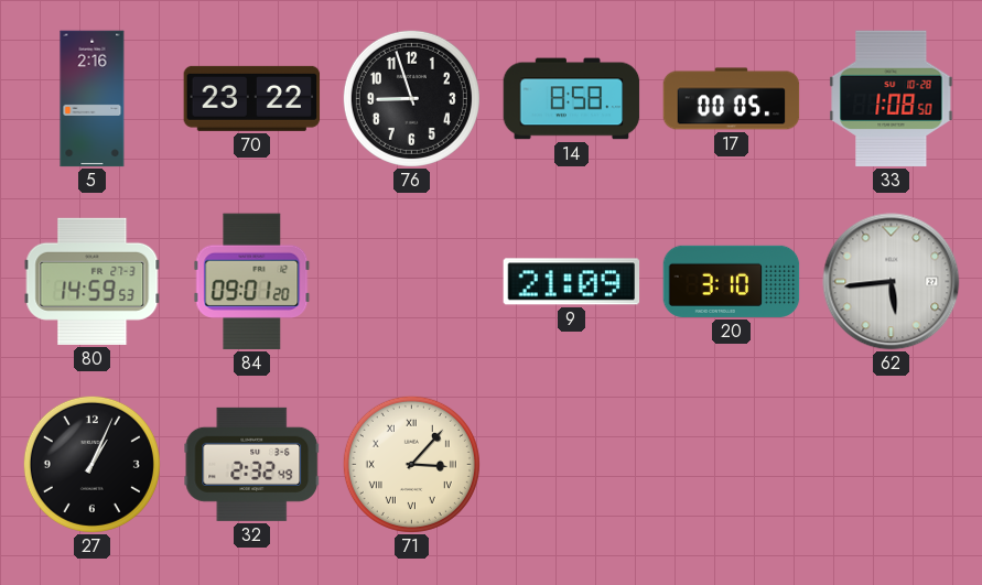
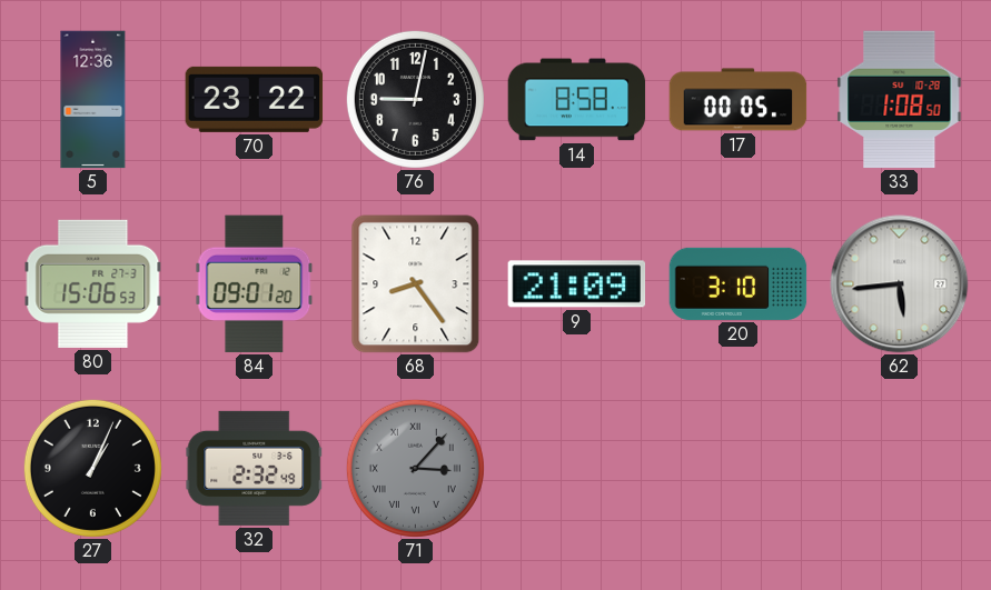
5: 2:16 -> 12:36
76: 8:57 -> 9:02
80: 14:59 -> 15:06
68: none -> 8:24
71 dial: cream -> grey
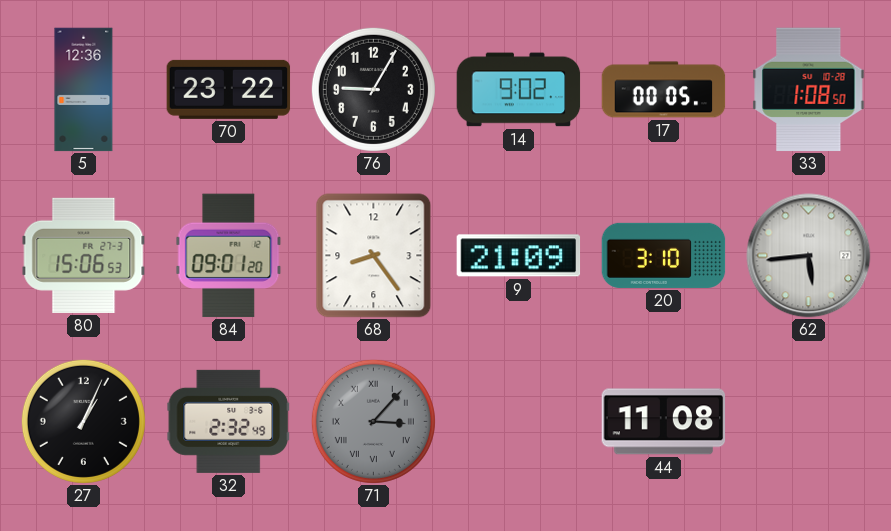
76: 9:02 -> 9:05
14: 8:58 -> 9:02
44: none -> 11:08
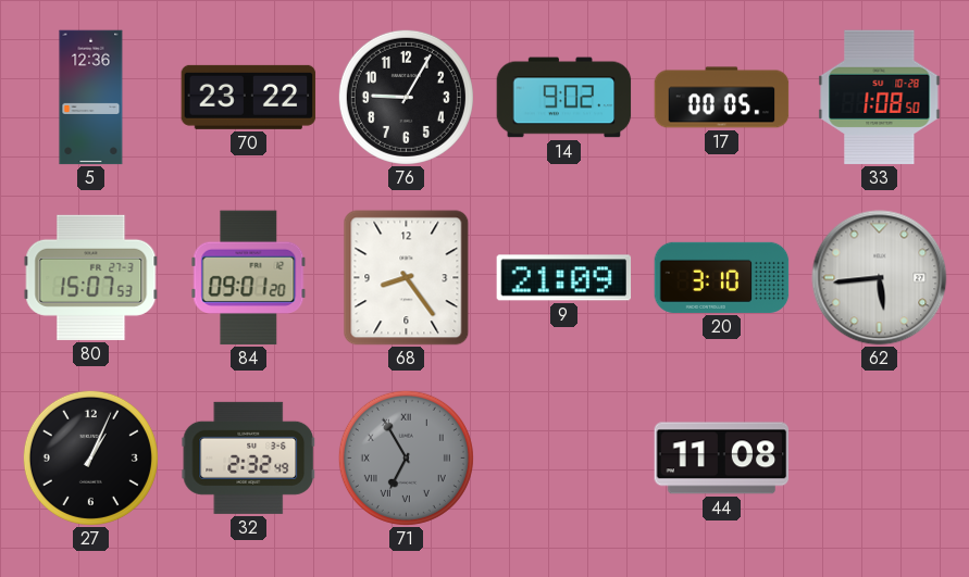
80: 15:06 -> 15:07
71: 3:07 -> 6:55
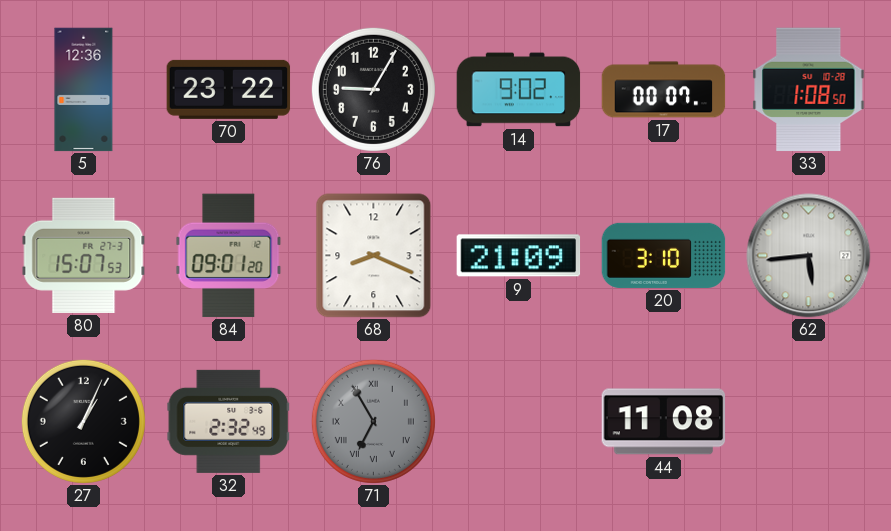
17: 00:05 -> 00:07
68: 8:24 -> 8:19
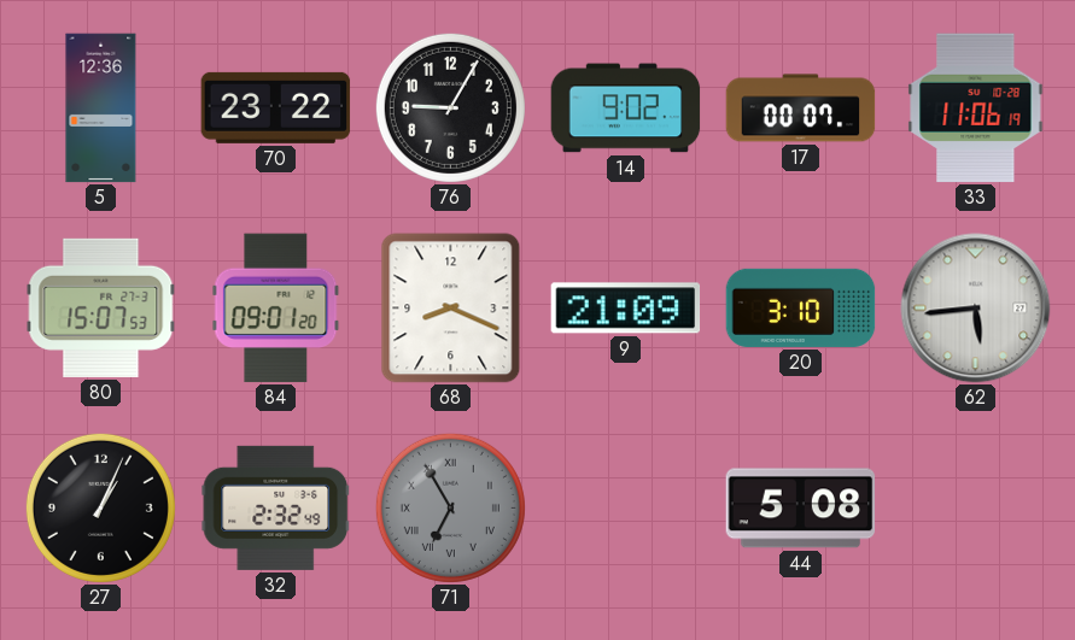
33: 1:08 -> 11:06
44: 11:08 -> 5:08
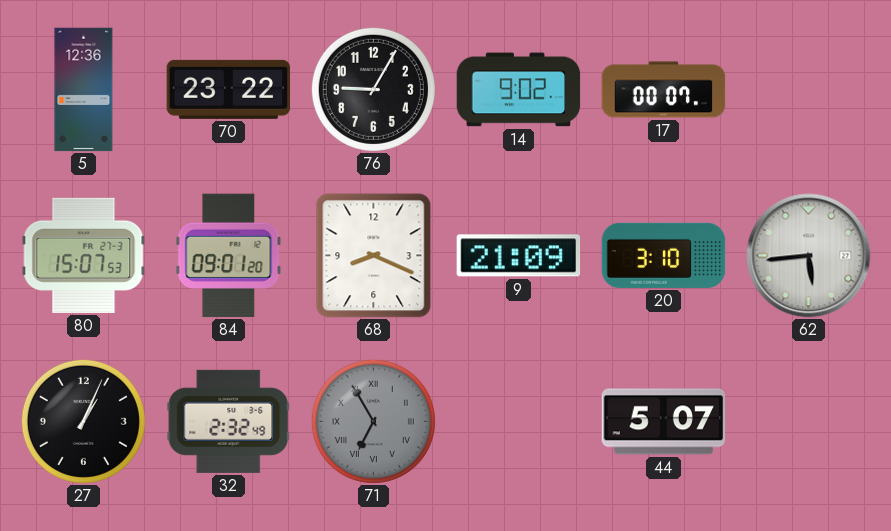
33: 11:06 -> none
44: 5:08 -> 5:07
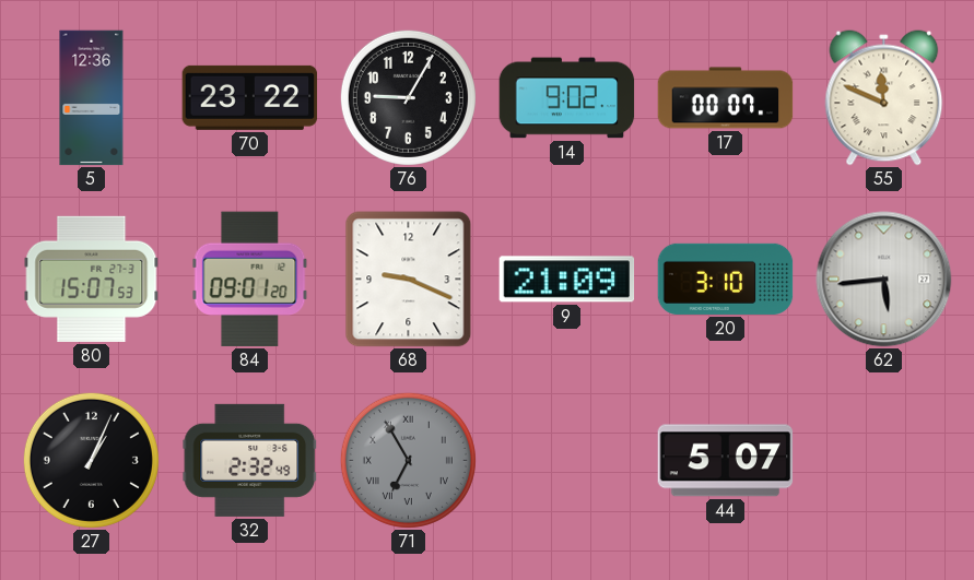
55: none -> 11:49
68: 8:19 -> 9:19
